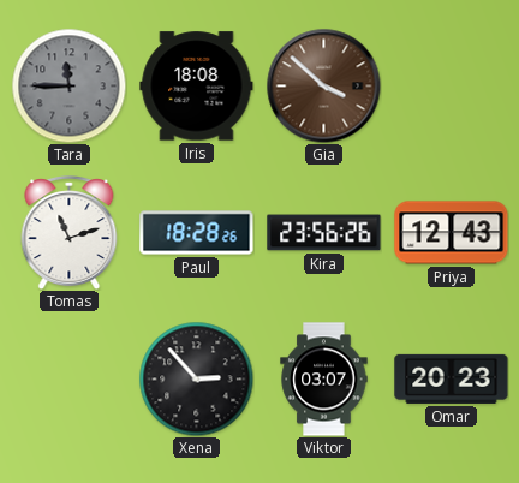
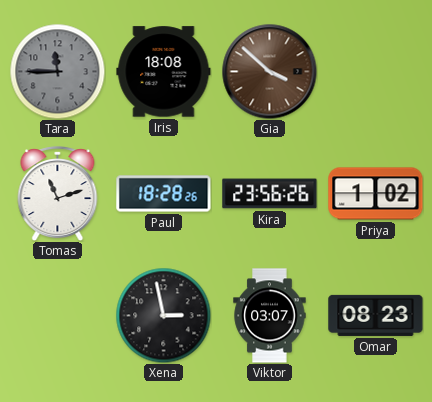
Priya: 12:43 -> 1:02
Xena: 2:53 -> 2:58
Omar: 20:23 -> 08:23
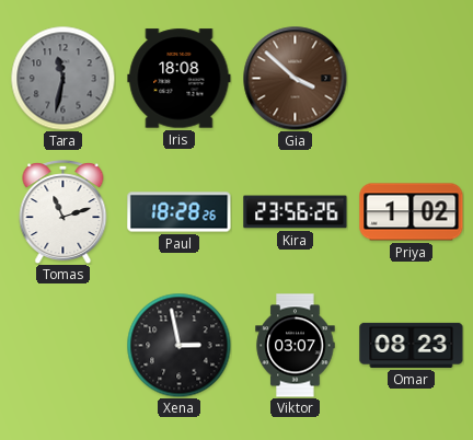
Tara: 11:45 -> 11:32
